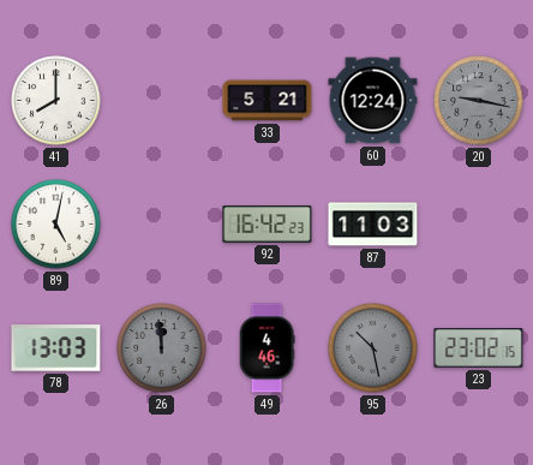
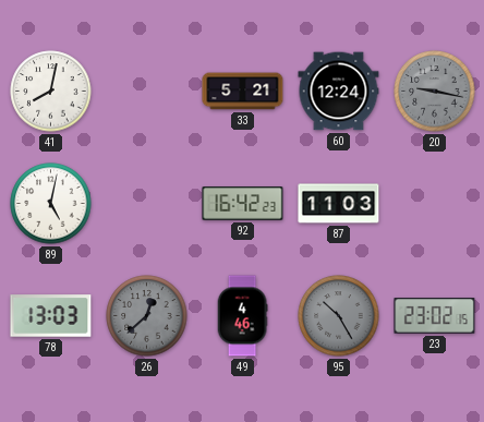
41: 8:00 -> 8:02
26: 11:59 -> 12:38
95: 10:28 -> 10:25
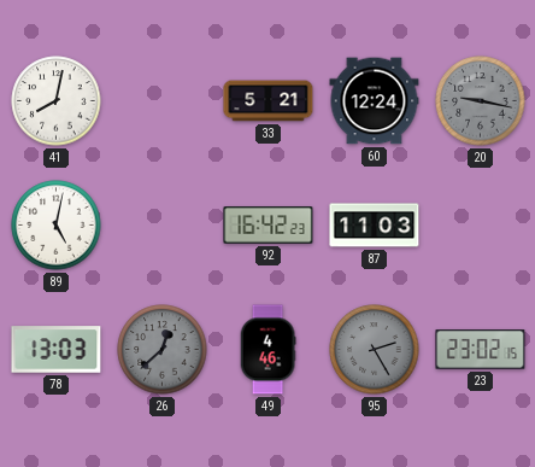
95: 10:25 -> 2:25
